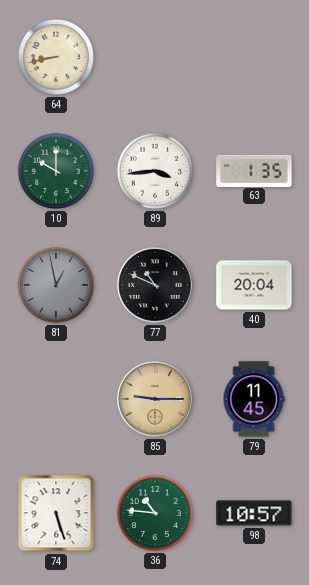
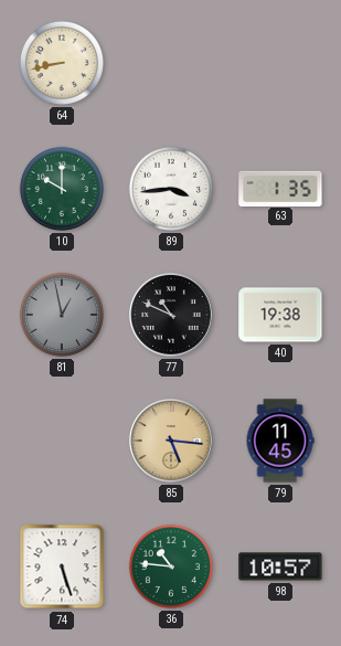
40: 20:04 -> 19:38
85: 9:15 -> 5:16
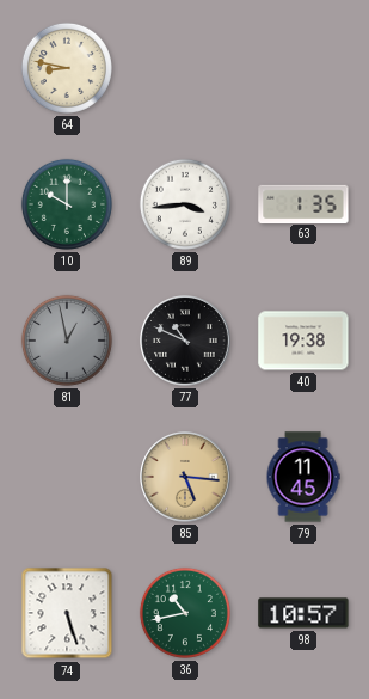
64: 8:43 -> 8:47
36: 10:46 -> 10:43
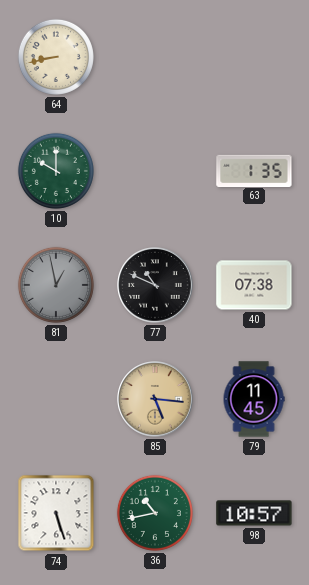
64: 8:47 -> 8:43
89: 3:44 -> none
40: 19:38 -> 07:38
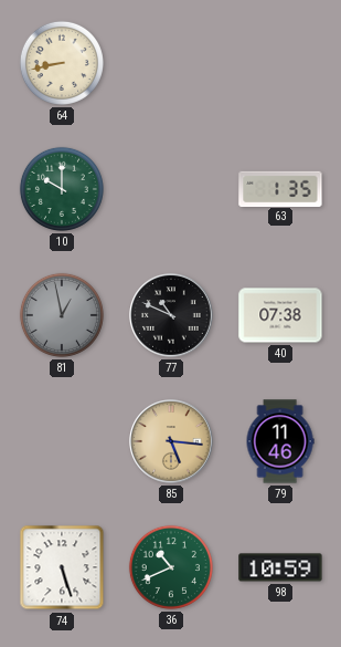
79: 11:45 -> 11:46
36: 10:43 -> 10:41
98: 10:57 -> 10:59
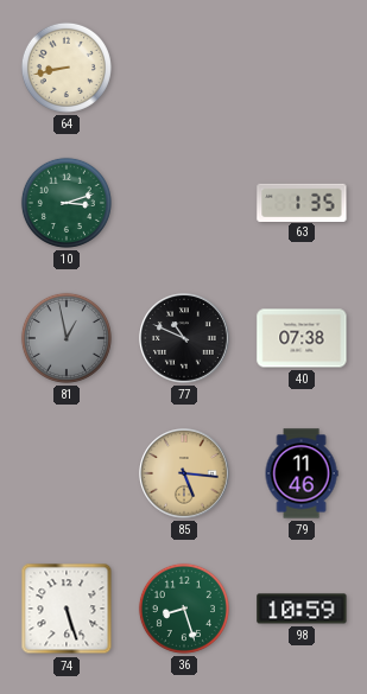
10: 10:00 -> 3:12
36: 10:41 -> 8:27
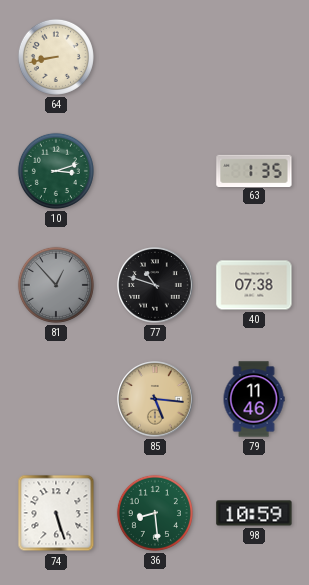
81: 12:58 -> 12:53
77: 10:49 -> 10:48
36: 8:27 -> 8:29
